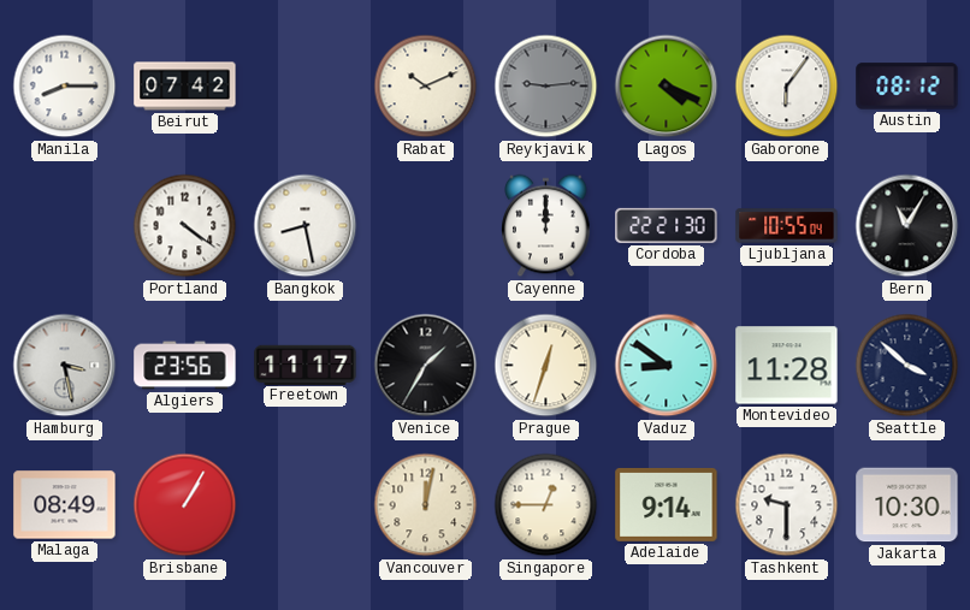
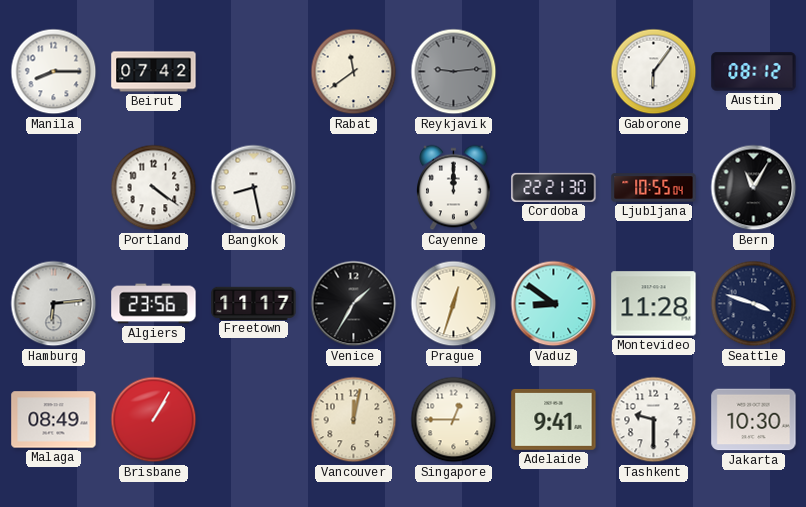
Rabat: 10:11 -> 11:39
Lagos: 4:19 -> none
Hamburg: 3:28 -> 6:14
Seattle: 3:52 -> 3:48
Adelaide: 9:14 -> 9:41
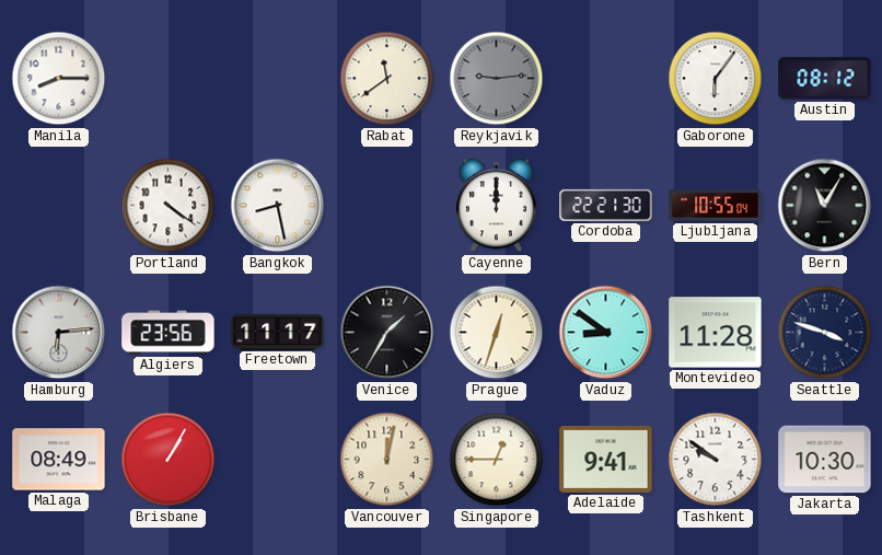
Beirut: 07:42 -> none
Tashkent: 9:30 -> 9:51
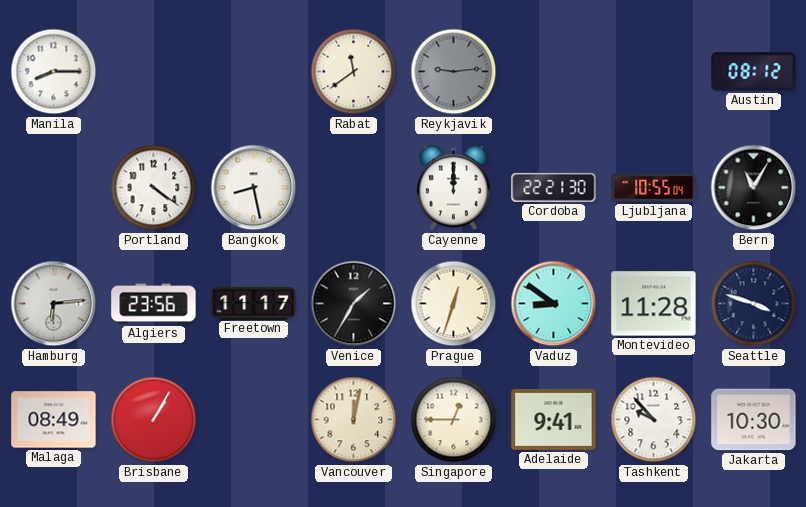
Gaborone: 6:06 -> none
Tashkent: 9:51 -> 9:53
